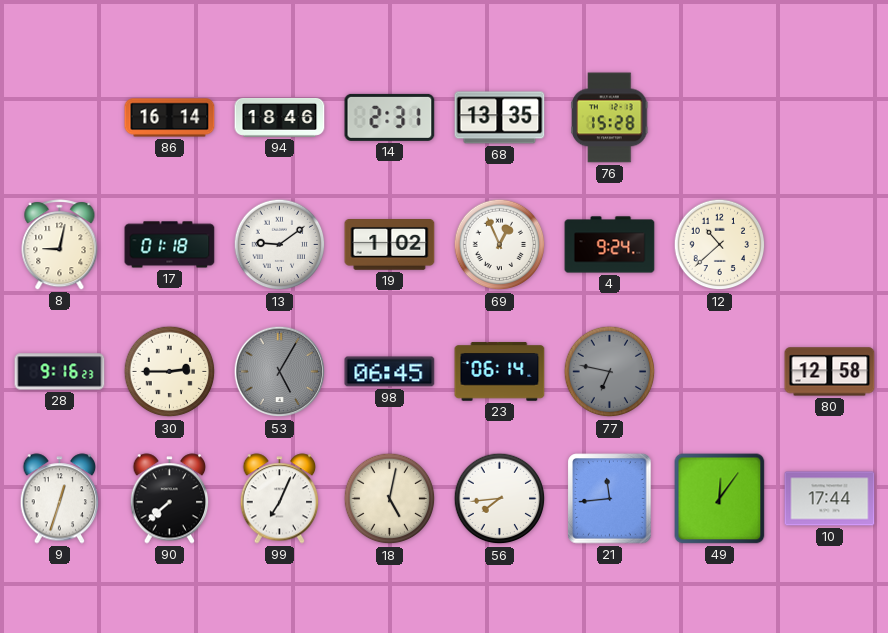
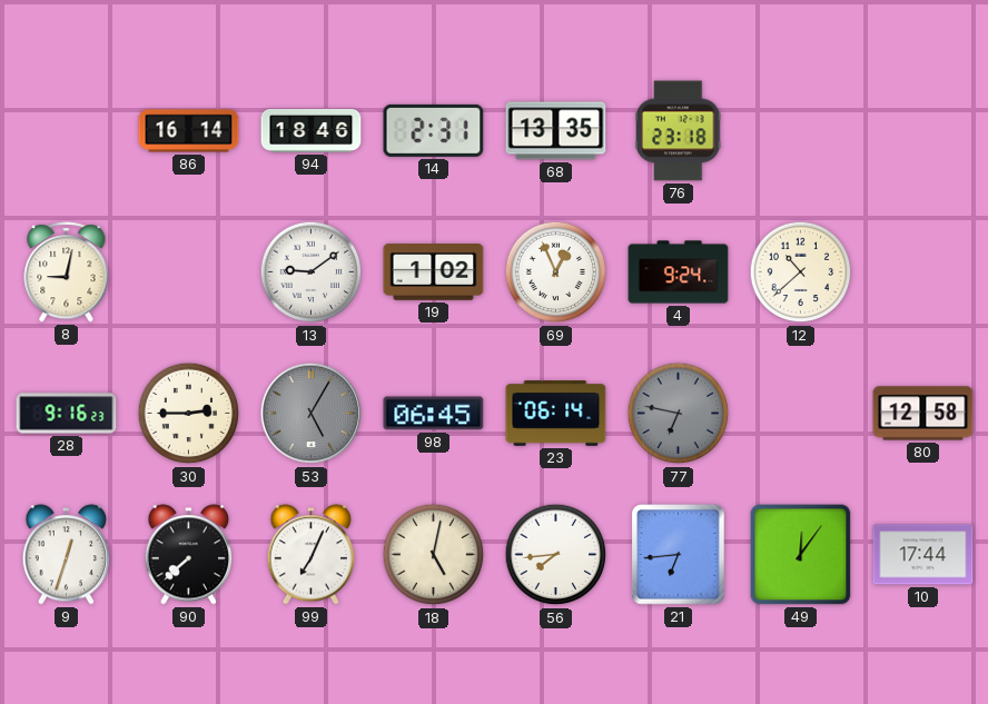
76: 15:28 -> 23:18
17: 01:18 -> none
21: 11:44 -> 6:44
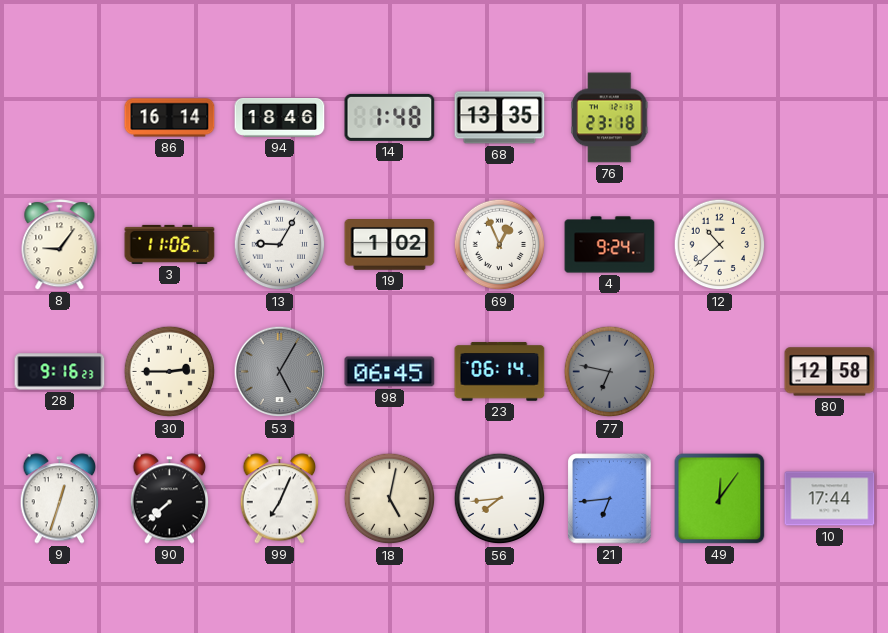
14: 2:31 -> 1:48
8: 9:02 -> 9:06
3: none -> 11:06
13: 9:09 -> 9:05
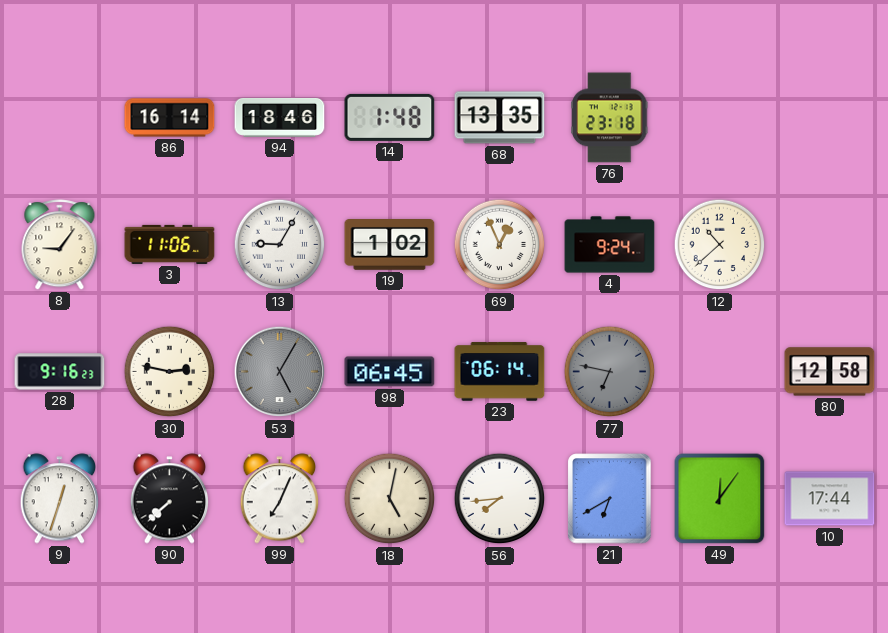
30: 2:45 -> 2:47
21: 6:44 -> 6:40
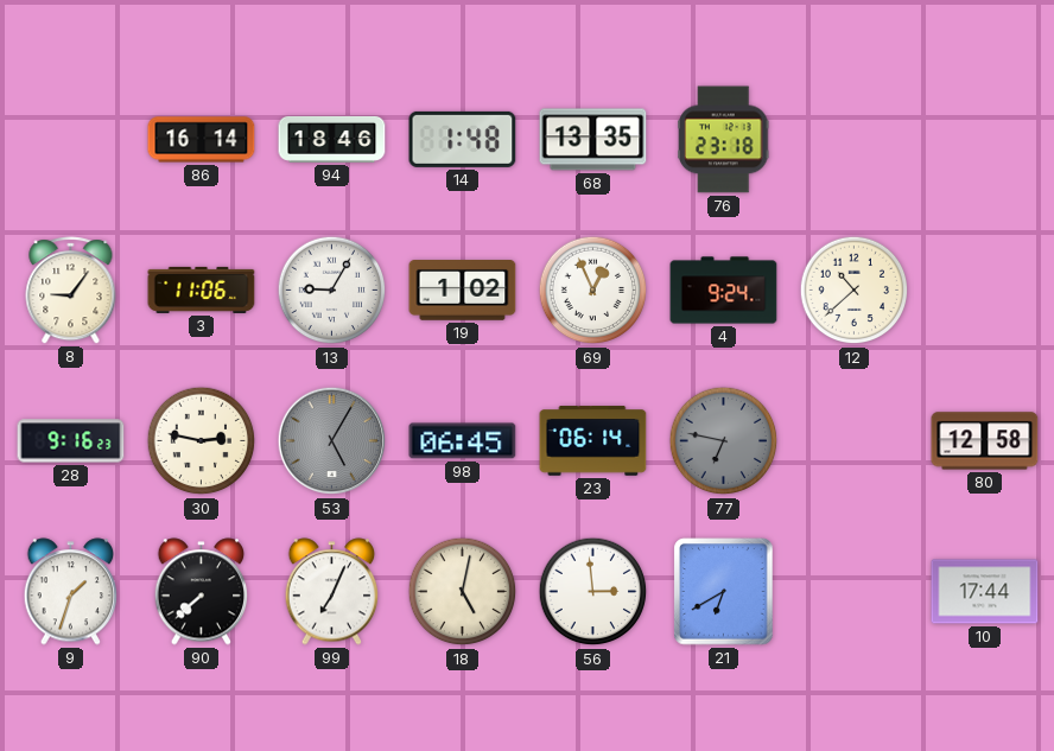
9: 12:33 -> 1:33
56: 7:44 -> 2:59
49: 12:06 -> none
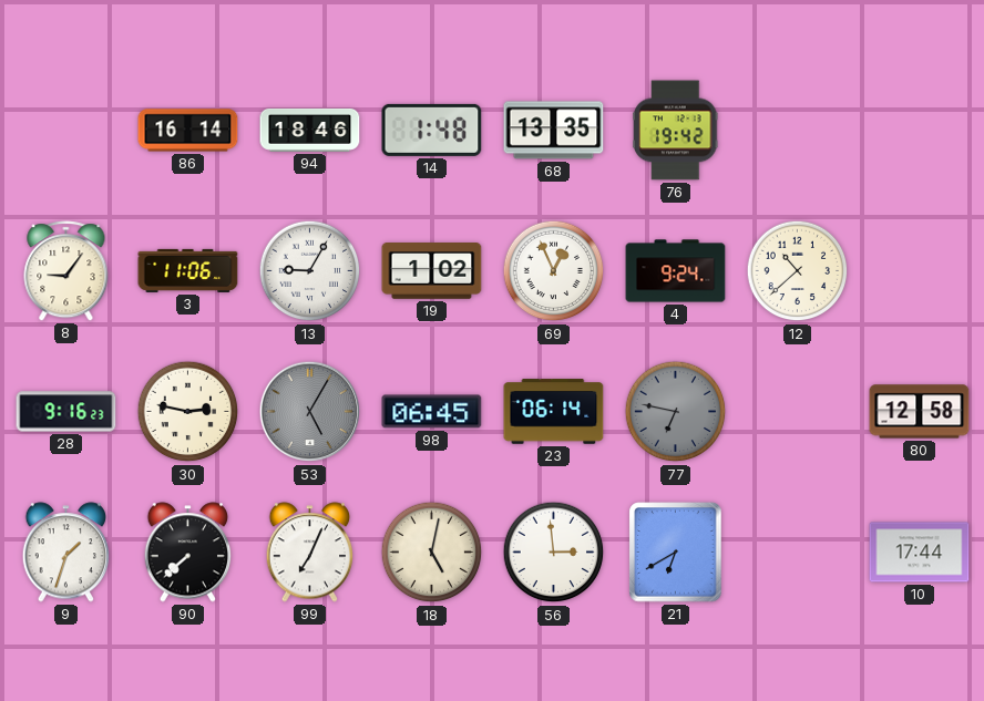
76: 23:18 -> 19:42
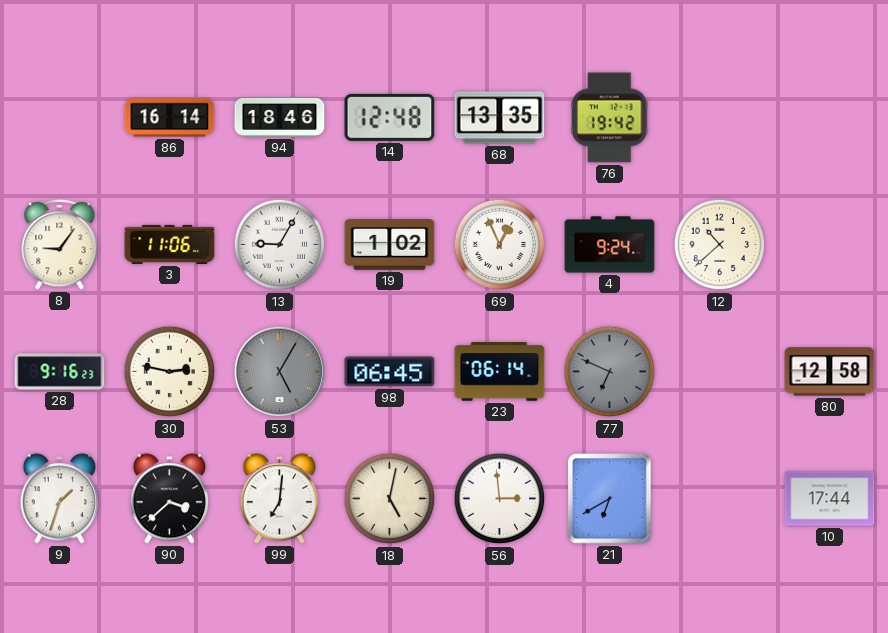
14: 1:48 -> 12:48
77: 6:47 -> 6:49
90: 7:38 -> 3:38
99: 7:04 -> 7:01
